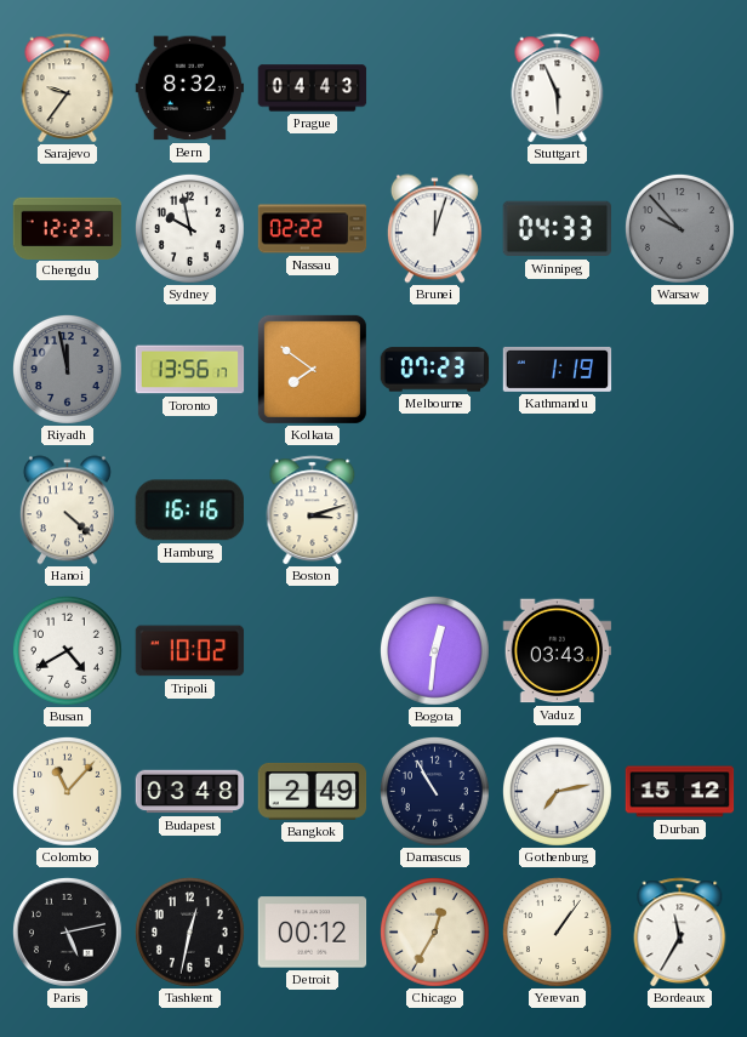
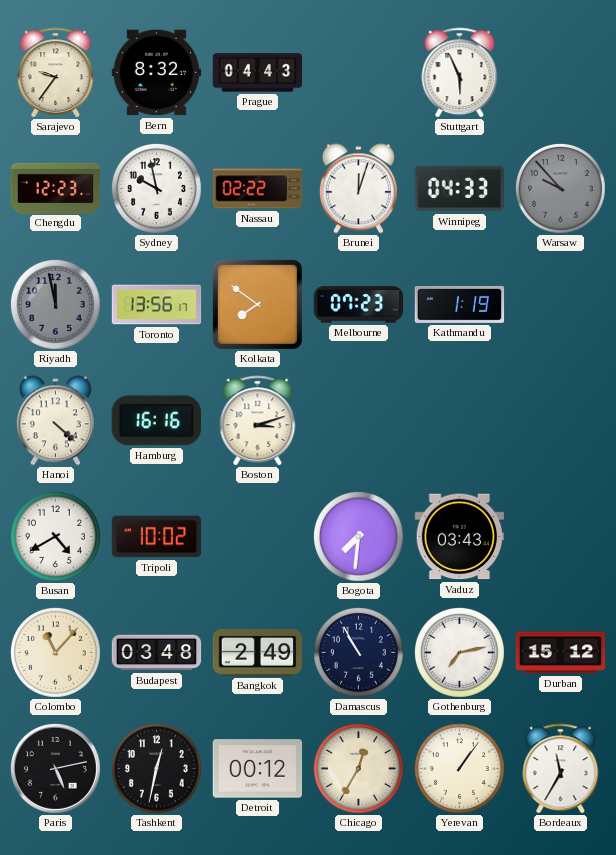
Bogota: 12:31 -> 7:31
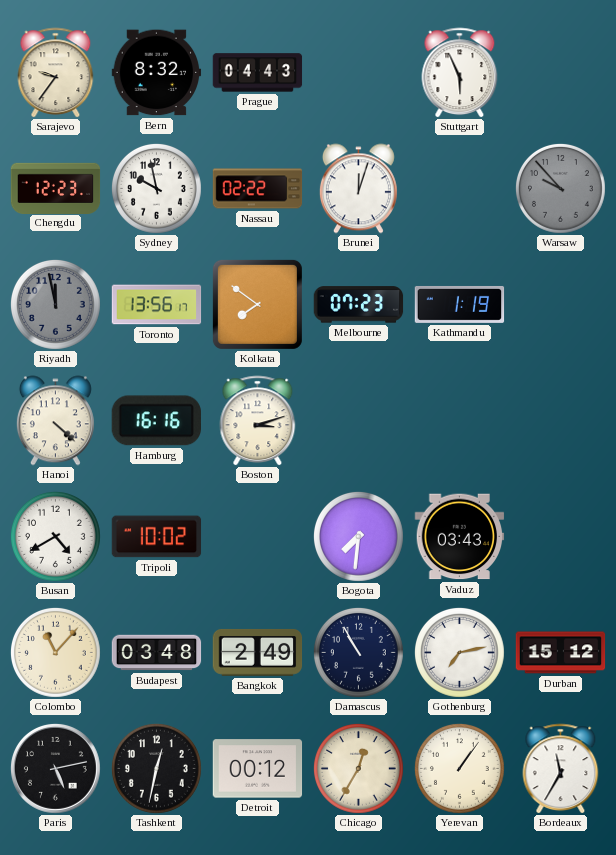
Winnipeg: 04:33 -> none
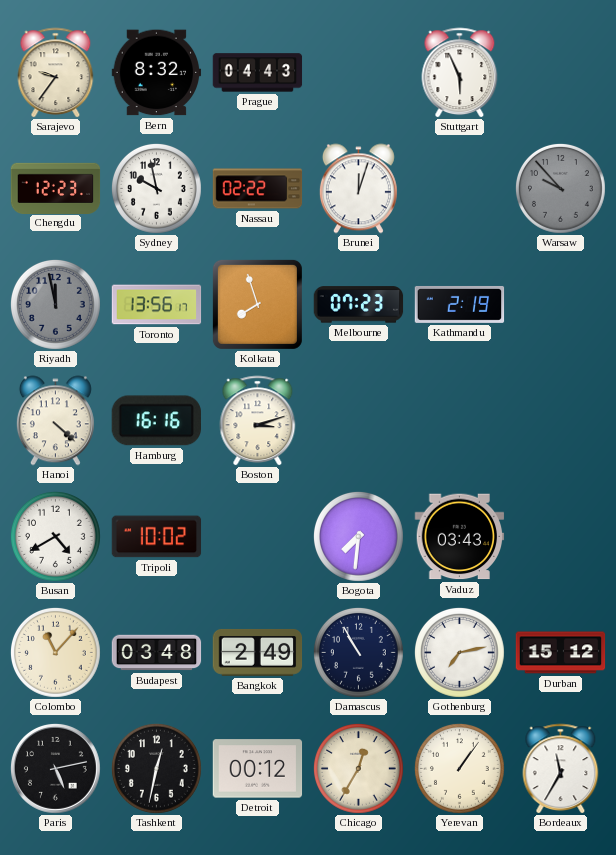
Kolkata: 7:51 -> 7:57
Kathmandu: 1:19 -> 2:19
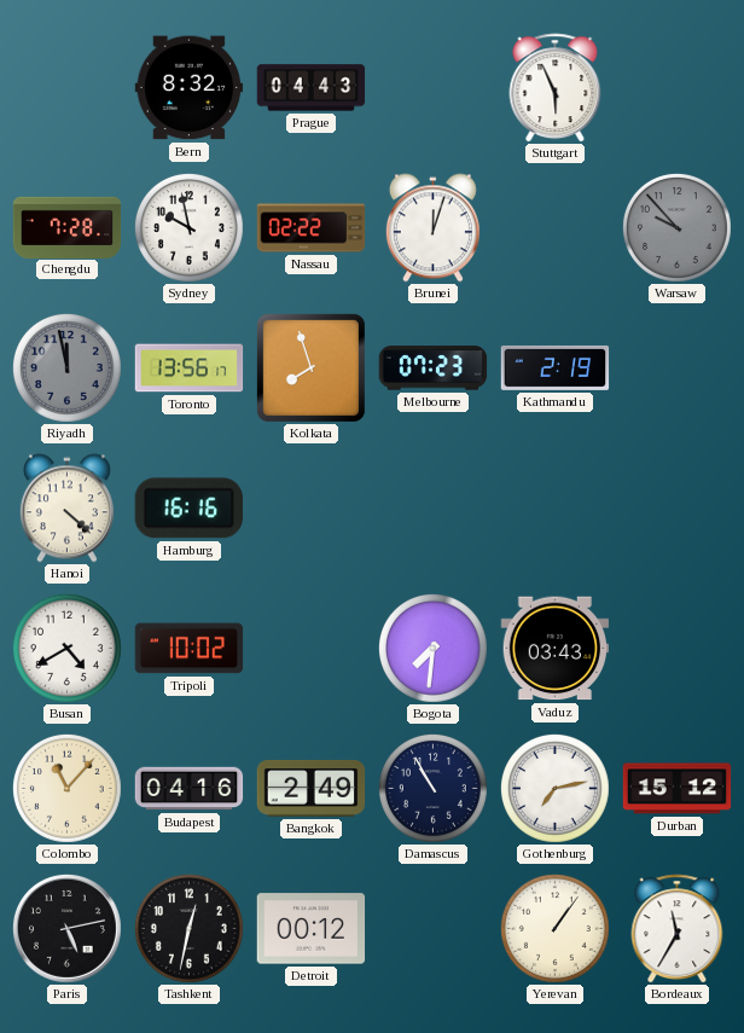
Sarajevo: 9:36 -> none
Chengdu: 12:23 -> 7:28
Boston: 3:12 -> none
Budapest: 03:48 -> 04:16
Chicago: 12:35 -> none
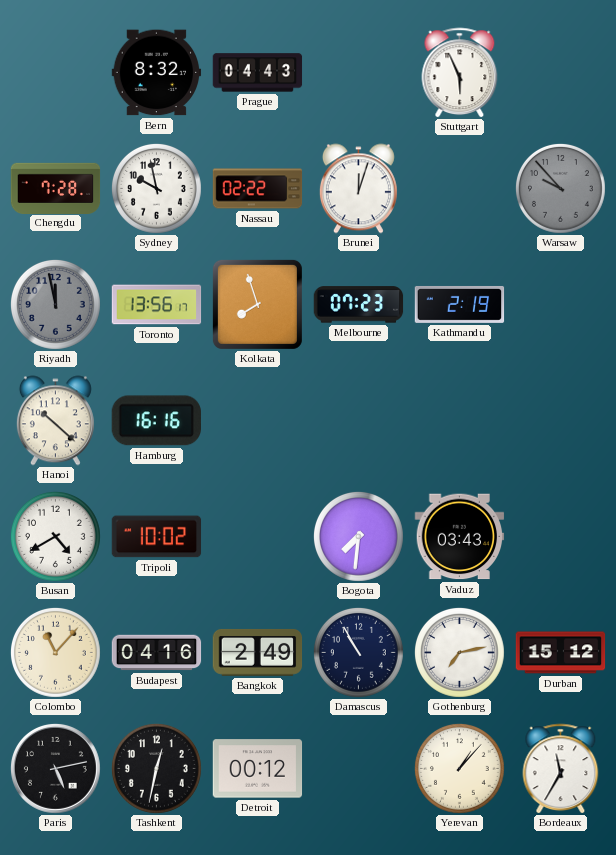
Hanoi: 4:22 -> 10:22
Yerevan: 1:06 -> 1:07
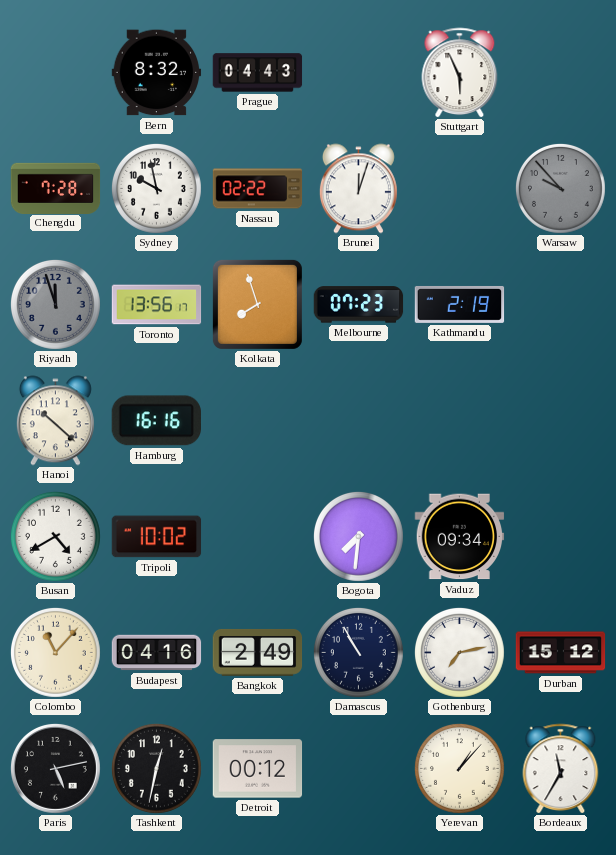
Riyadh: 11:58 -> 11:57
Vaduz: 03:43 -> 09:34
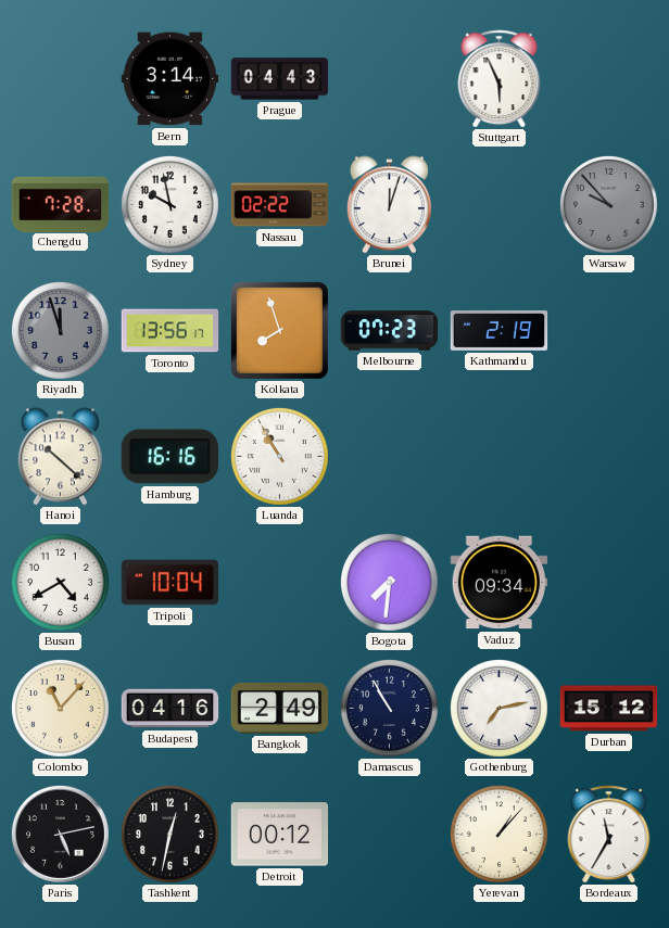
Bern: 8:32 -> 3:14
Luanda: none -> 10:55
Tripoli: 10:02 -> 10:04
